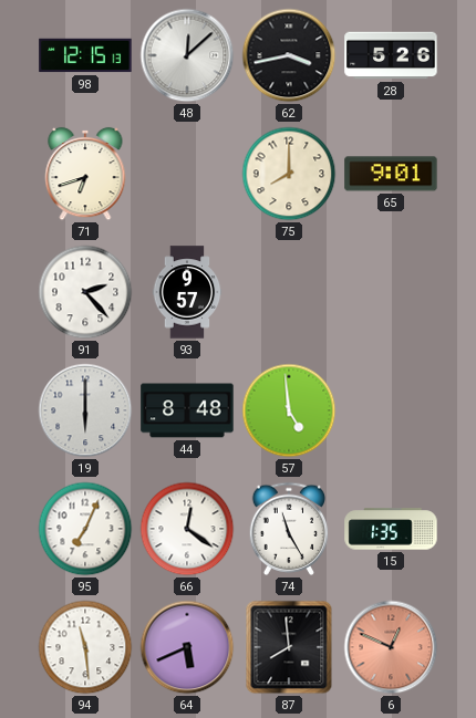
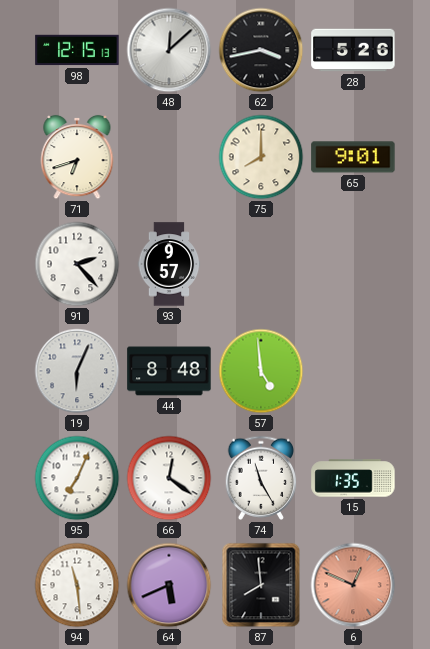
19: 6:00 -> 6:04
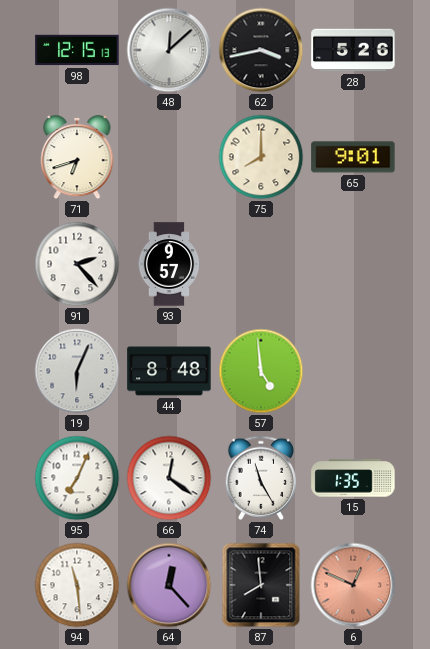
64: 5:41 -> 12:23
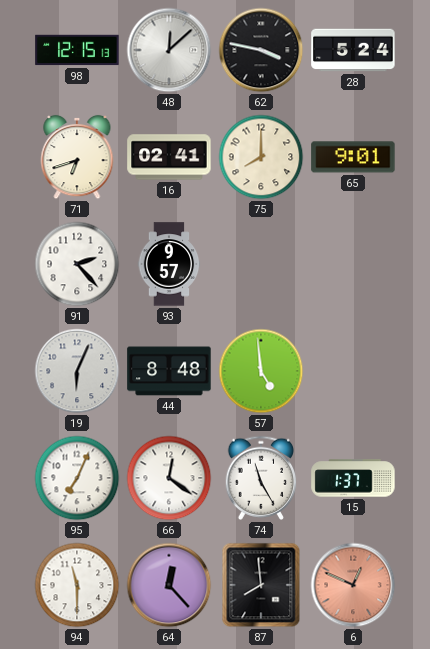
62: 3:43 -> 3:47
28: 5:26 -> 5:24
16: none -> 02:41
15: 1:35 -> 1:37
94: 11:29 -> 11:30
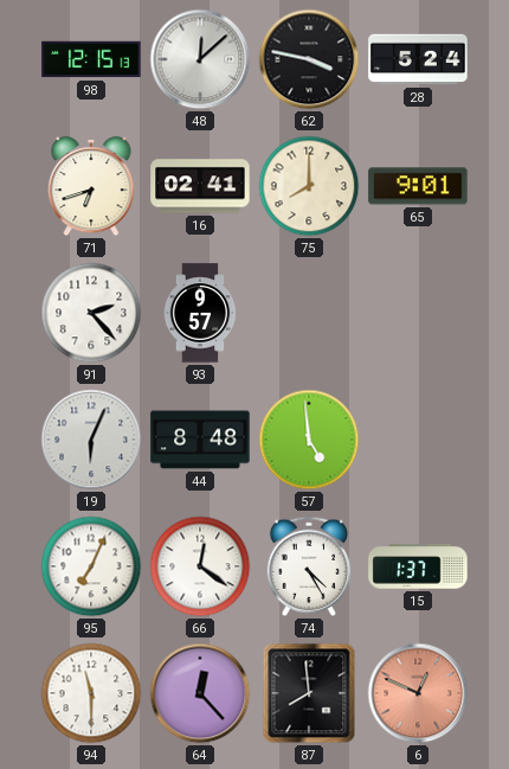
74: 11:25 -> 4:25
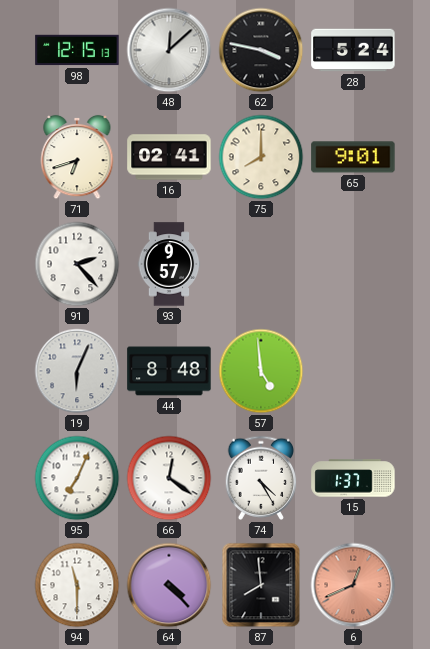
64: 12:23 -> 4:23
6: 12:49 -> 12:41
